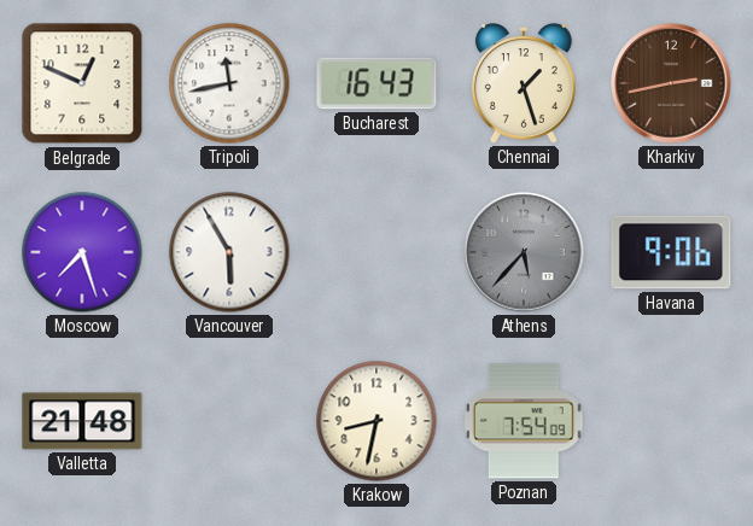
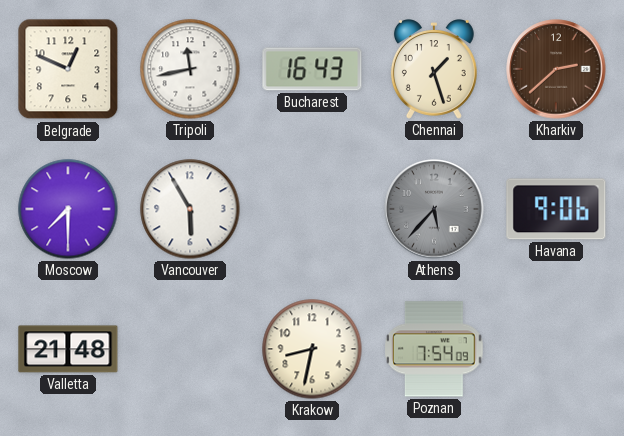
Kharkiv: 2:43 -> 2:38
Moscow: 7:27 -> 7:30
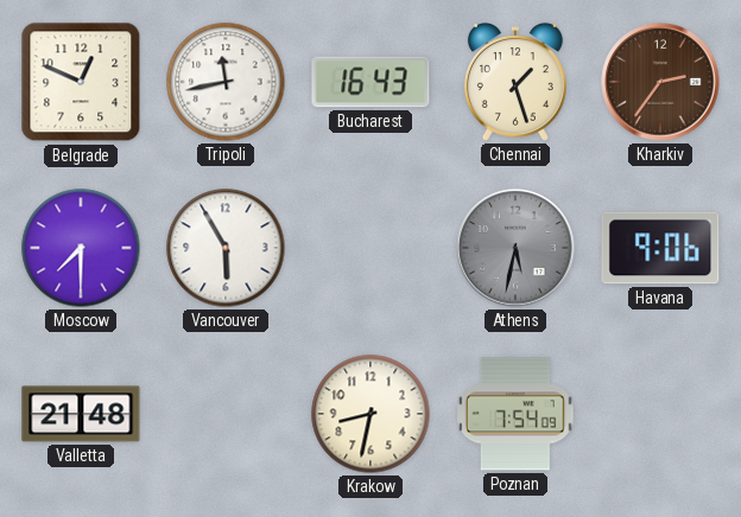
Kharkiv: 2:38 -> 2:36
Athens: 5:37 -> 5:32
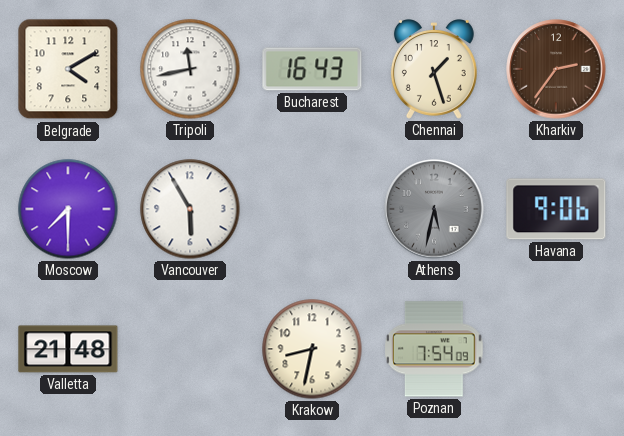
Belgrade: 12:49 -> 4:10
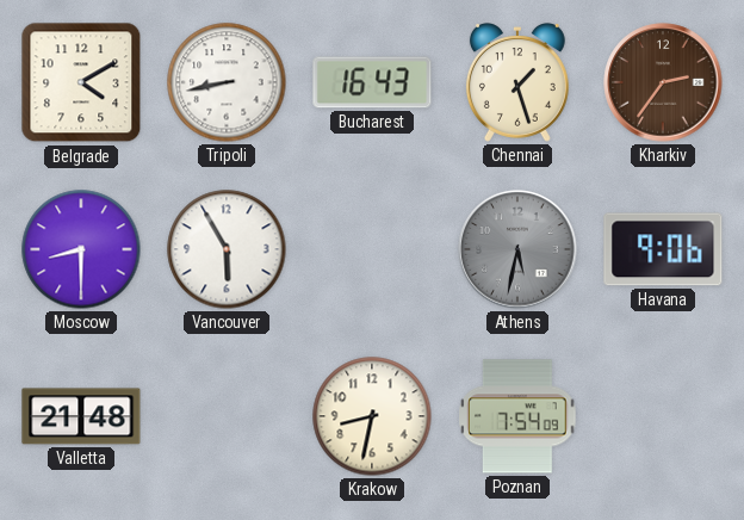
Tripoli: 11:43 -> 8:43
Moscow: 7:30 -> 8:30
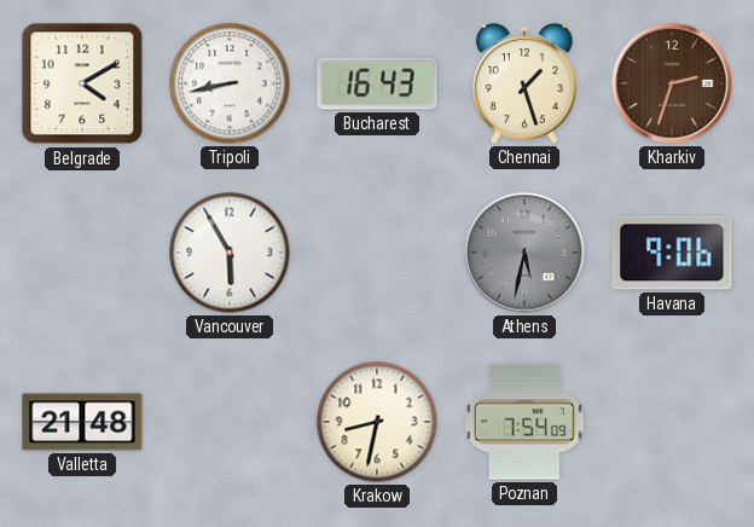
Kharkiv: 2:36 -> 2:33
Moscow: 8:30 -> none
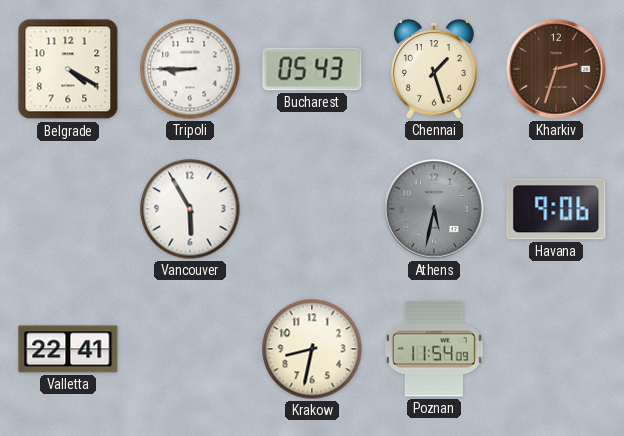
Belgrade: 4:10 -> 4:20
Tripoli: 8:43 -> 8:45
Bucharest: 16:43 -> 05:43
Valletta: 21:48 -> 22:41
Poznan: 7:54 -> 11:54
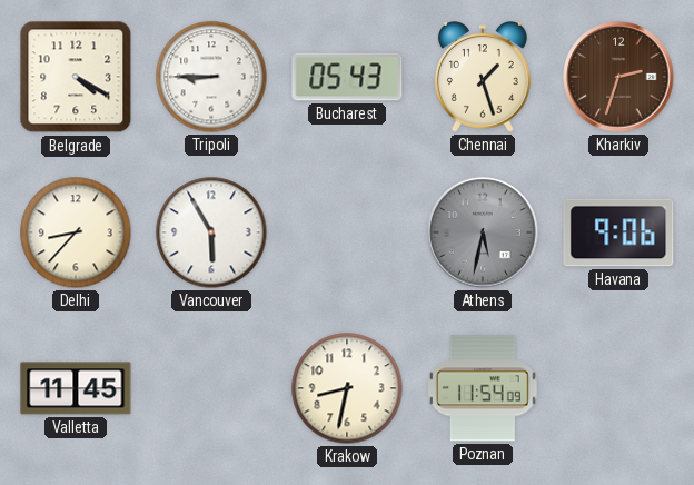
Delhi: none -> 8:37
Valletta: 22:41 -> 11:45
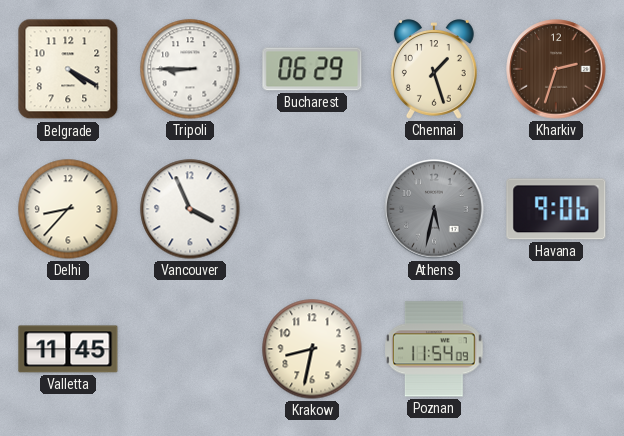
Bucharest: 05:43 -> 06:29
Vancouver: 5:55 -> 3:56
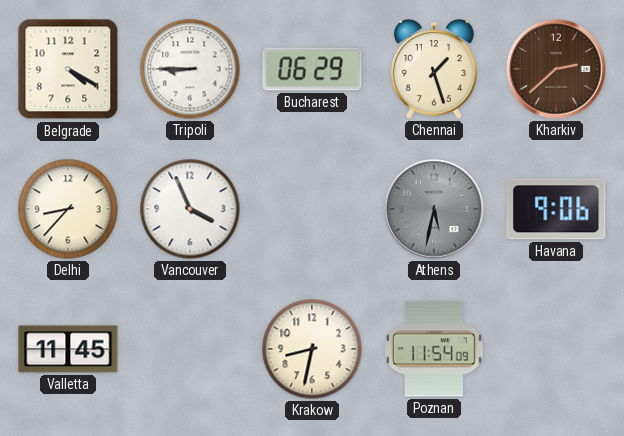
Kharkiv: 2:33 -> 2:38
